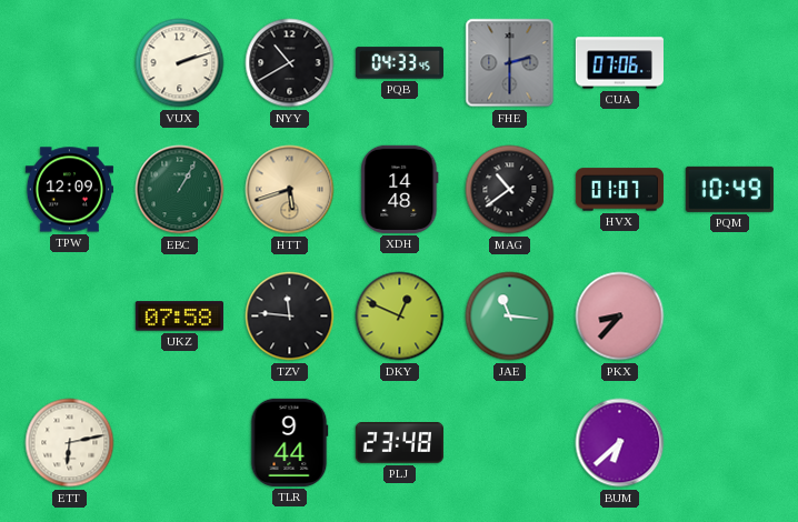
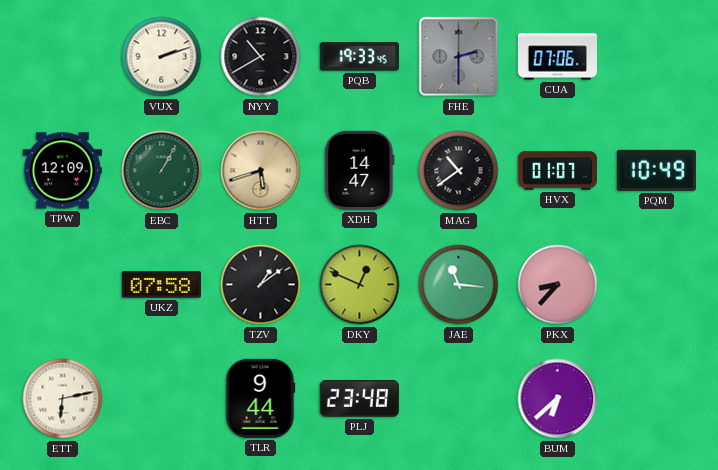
PQB: 04:33 -> 19:33
XDH: 14:48 -> 14:47
TZV: 11:46 -> 1:09
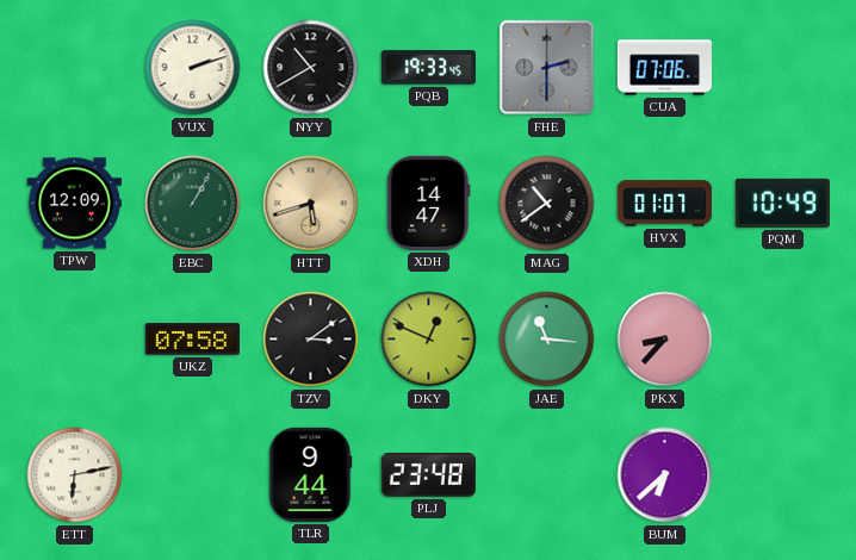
TZV: 1:09 -> 3:09
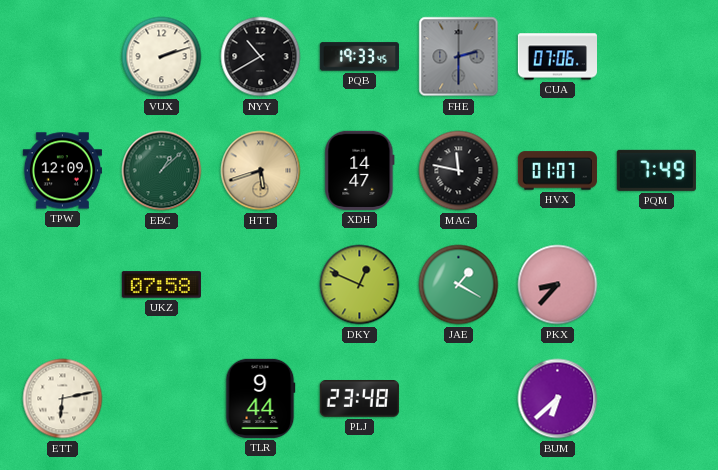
EBC: 1:05 -> 1:08
MAG: 10:39 -> 11:47
PQM: 10:49 -> 7:49
TZV: 3:09 -> none
JAE: 11:16 -> 1:20
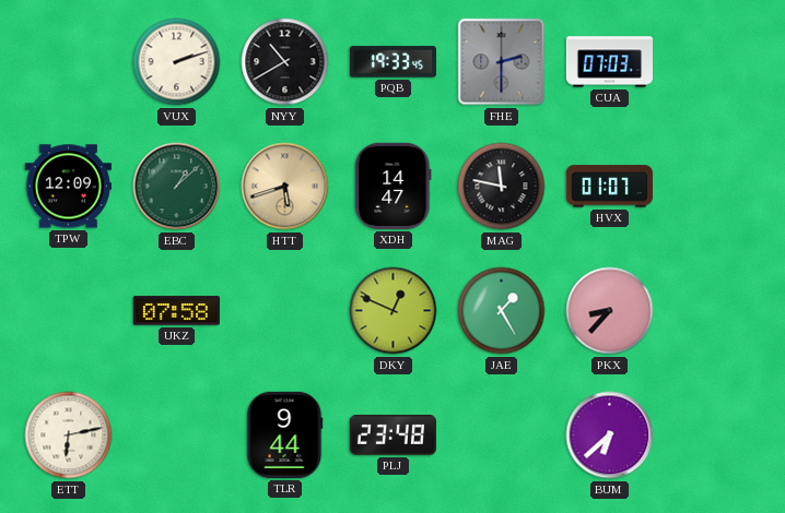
CUA: 07:06 -> 07:03
PQM: 7:49 -> none
JAE: 1:20 -> 1:25
